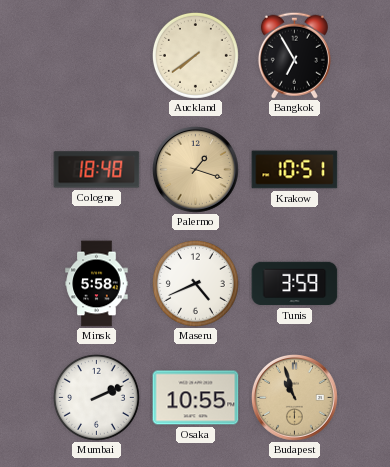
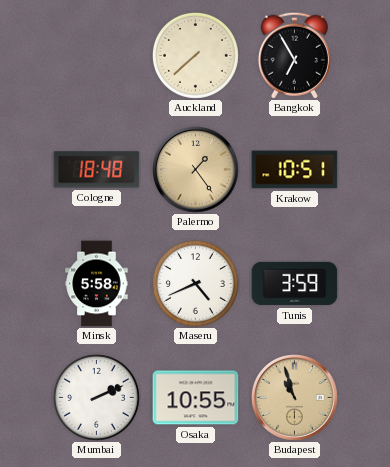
Auckland: 7:39 -> 7:38
Palermo: 1:18 -> 1:24
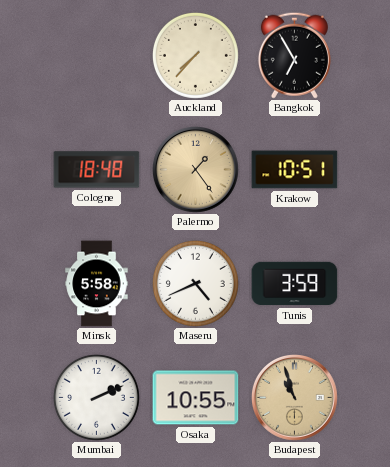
Auckland: 7:38 -> 7:37
